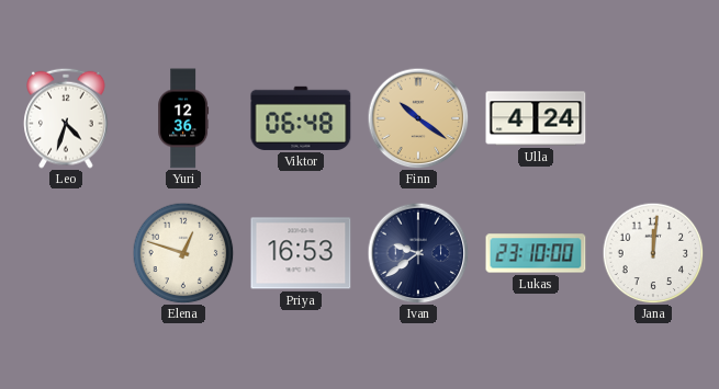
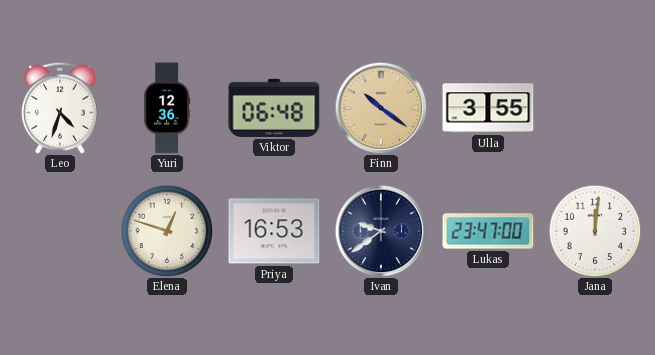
Ulla: 4:24 -> 3:55
Lukas: 23:10 -> 23:47
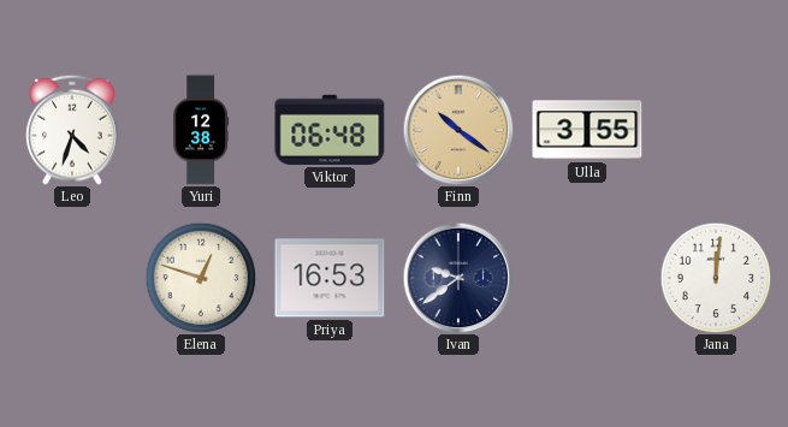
Yuri: 12:36 -> 12:38
Lukas: 23:47 -> none
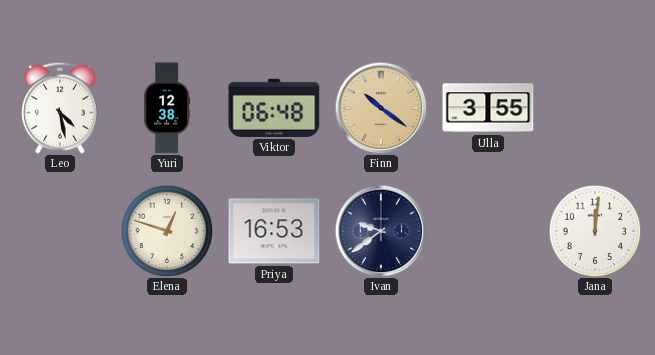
Leo: 4:33 -> 4:28
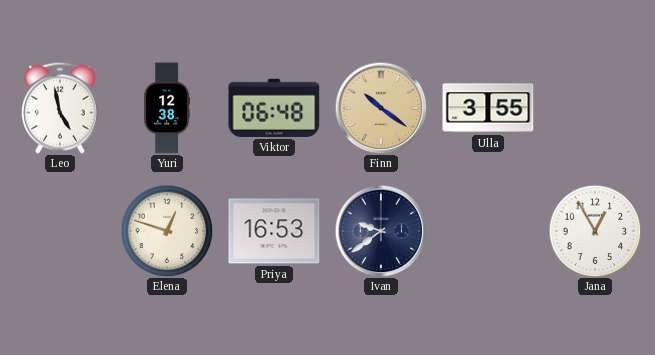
Leo: 4:28 -> 4:58
Jana: 12:01 -> 12:55
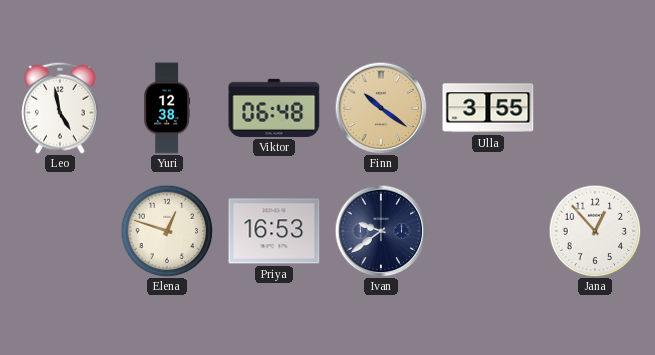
Jana: 12:55 -> 12:53
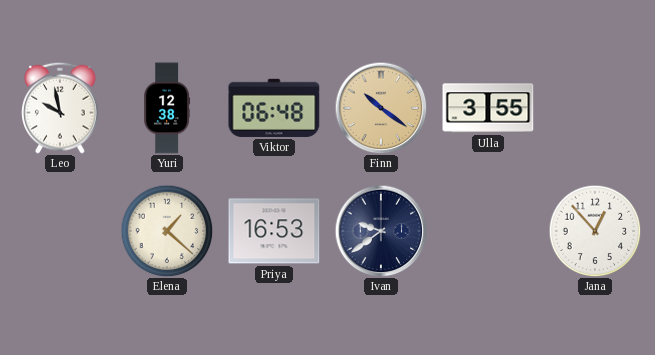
Leo: 4:58 -> 9:58
Elena: 12:48 -> 1:22
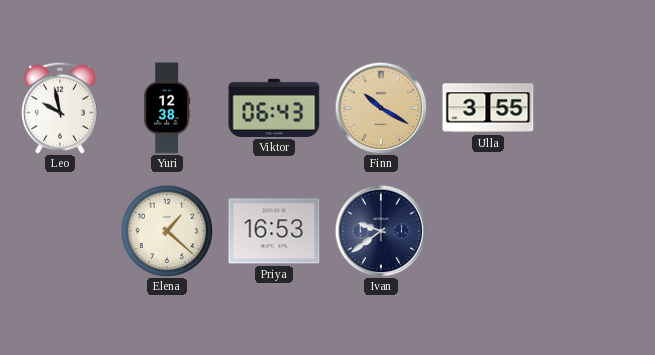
Viktor: 06:48 -> 06:43
Finn: 10:21 -> 10:20
Jana: 12:53 -> none
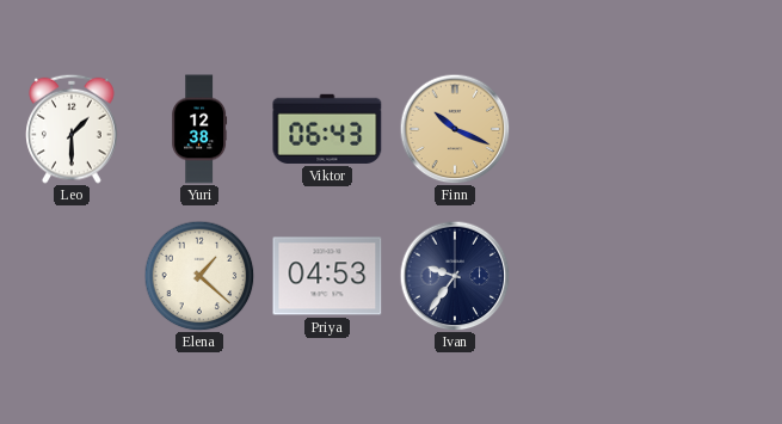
Leo: 9:58 -> 1:30
Finn: 10:20 -> 10:19
Ulla: 3:55 -> none
Priya: 16:53 -> 04:53
Ivan: 9:39 -> 9:36
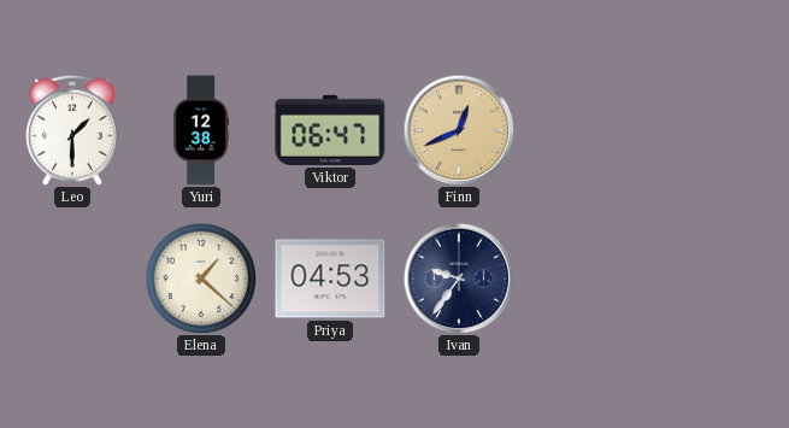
Viktor: 06:43 -> 06:47
Finn: 10:19 -> 12:41
